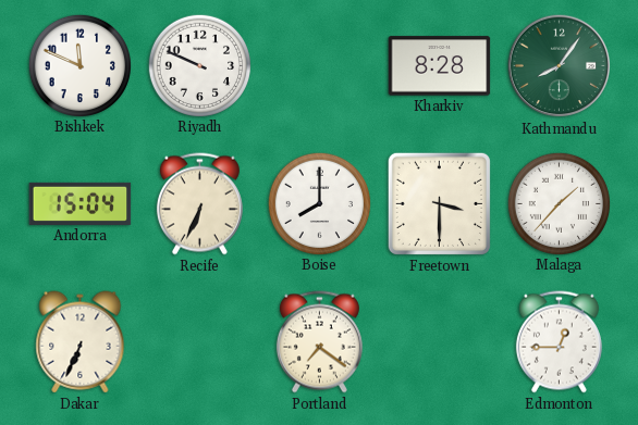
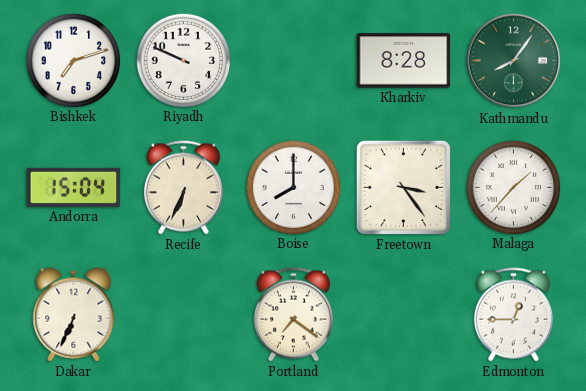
Bishkek: 11:49 -> 7:12
Freetown: 3:30 -> 3:24
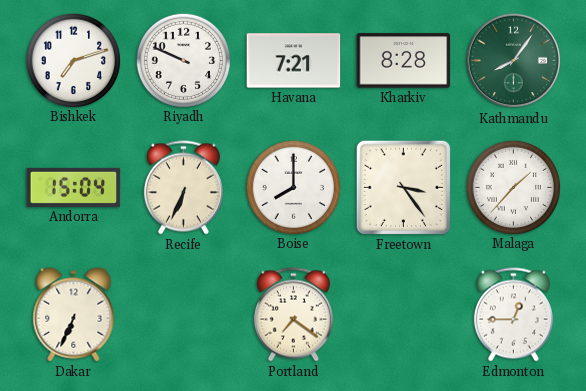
Havana: none -> 7:21
